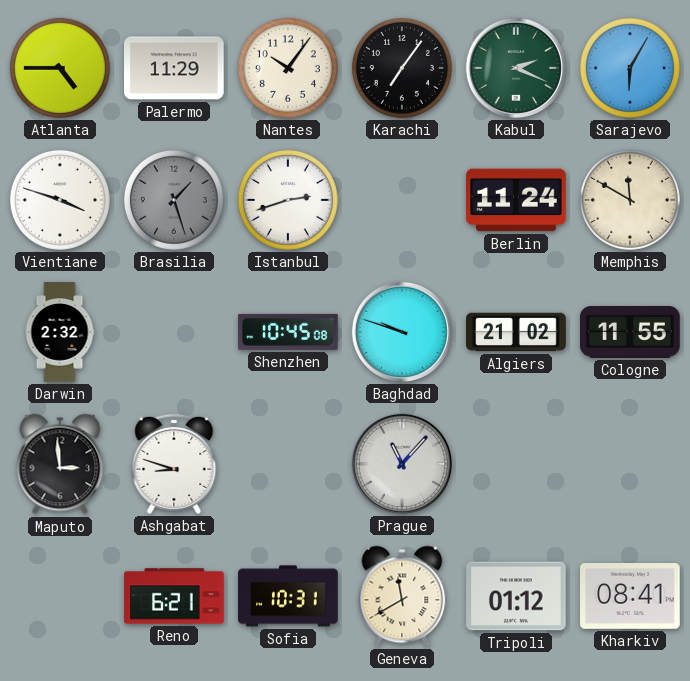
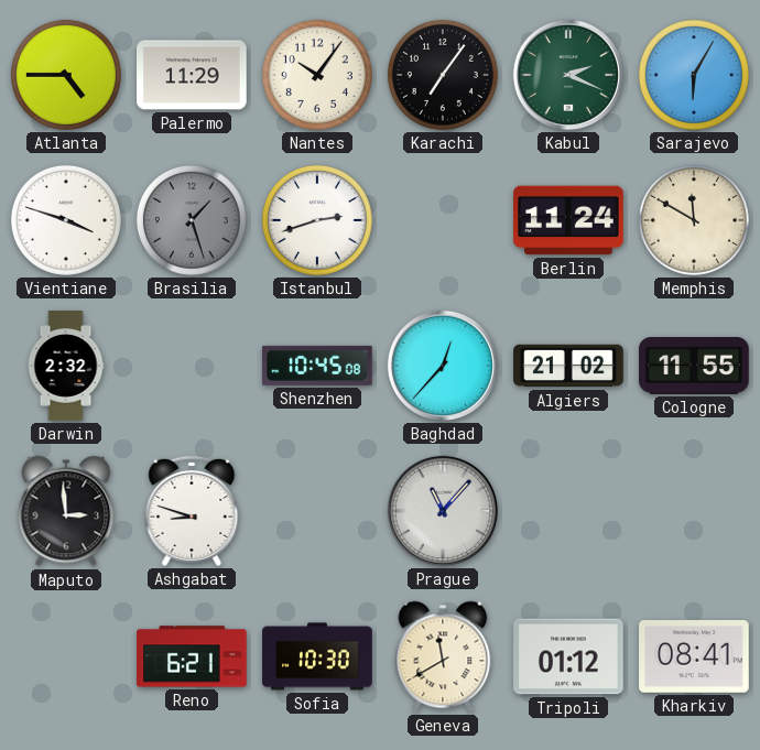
Baghdad: 9:48 -> 12:37
Sofia: 10:31 -> 10:30
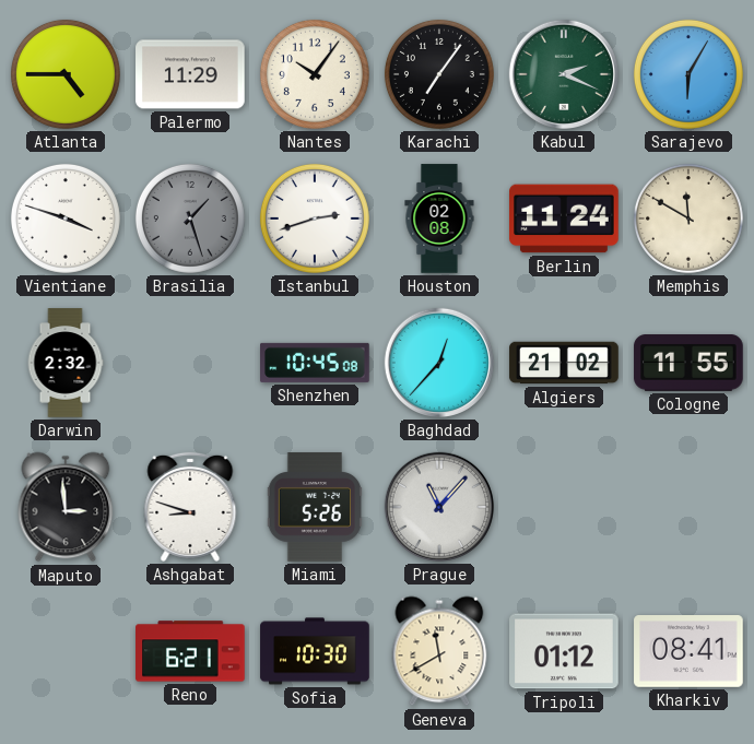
Houston: none -> 02:08
Miami: none -> 5:26
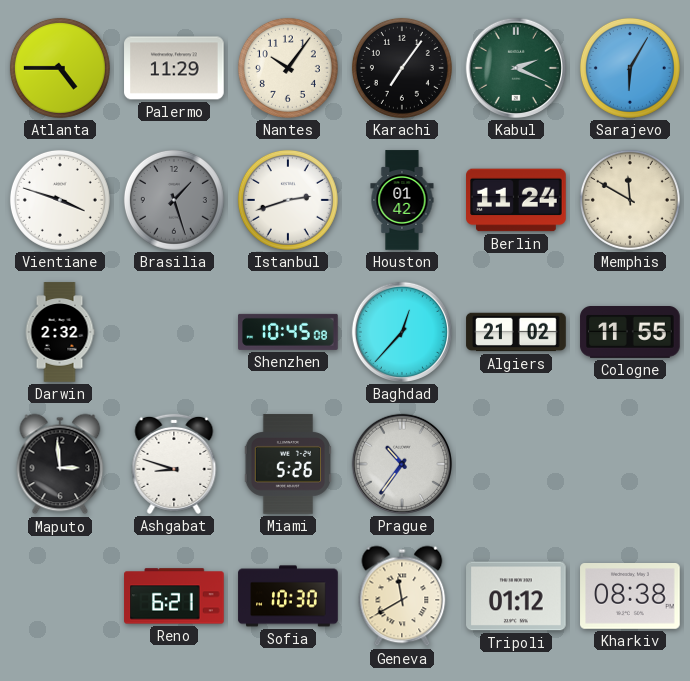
Houston: 02:08 -> 01:42
Prague: 11:07 -> 10:36
Kharkiv: 08:41 -> 08:38
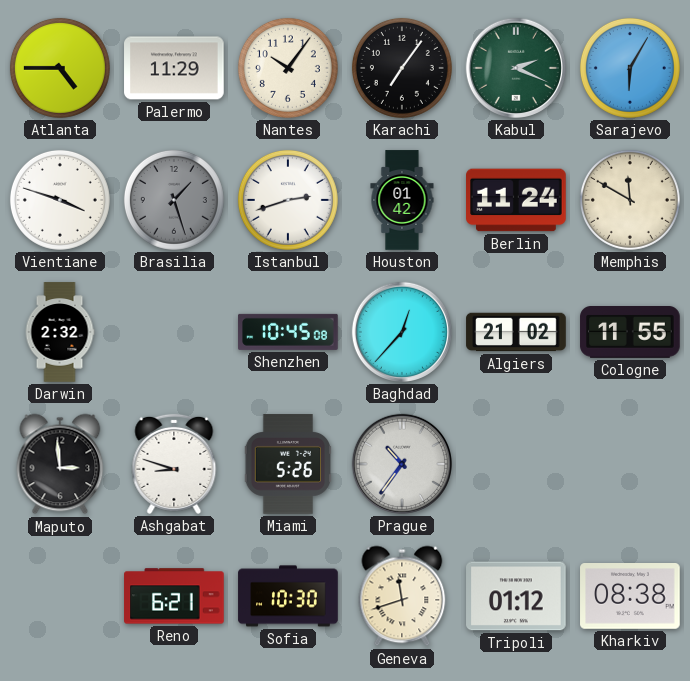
Geneva: 11:40 -> 11:42
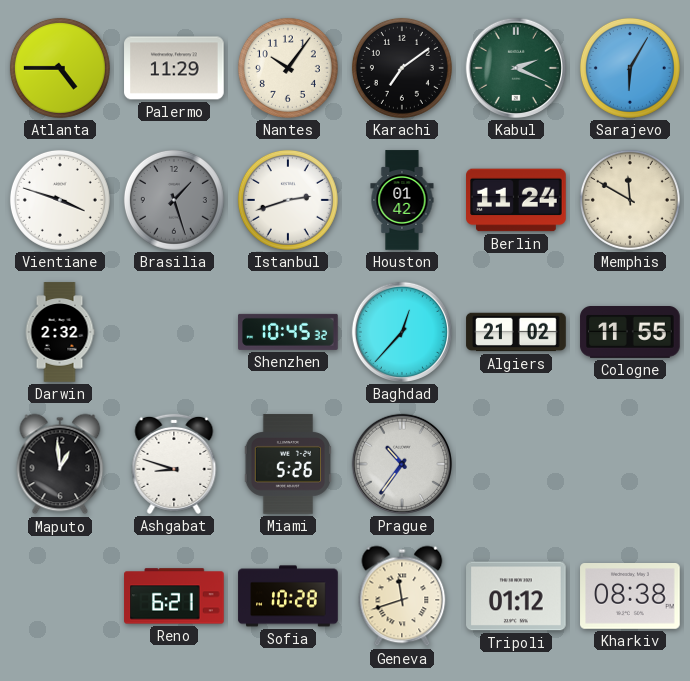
Karachi: 7:06 -> 7:09
Shenzhen: 10:45:08 -> 10:45:32
Maputo: 2:59 -> 12:59
Sofia: 10:30 -> 10:28
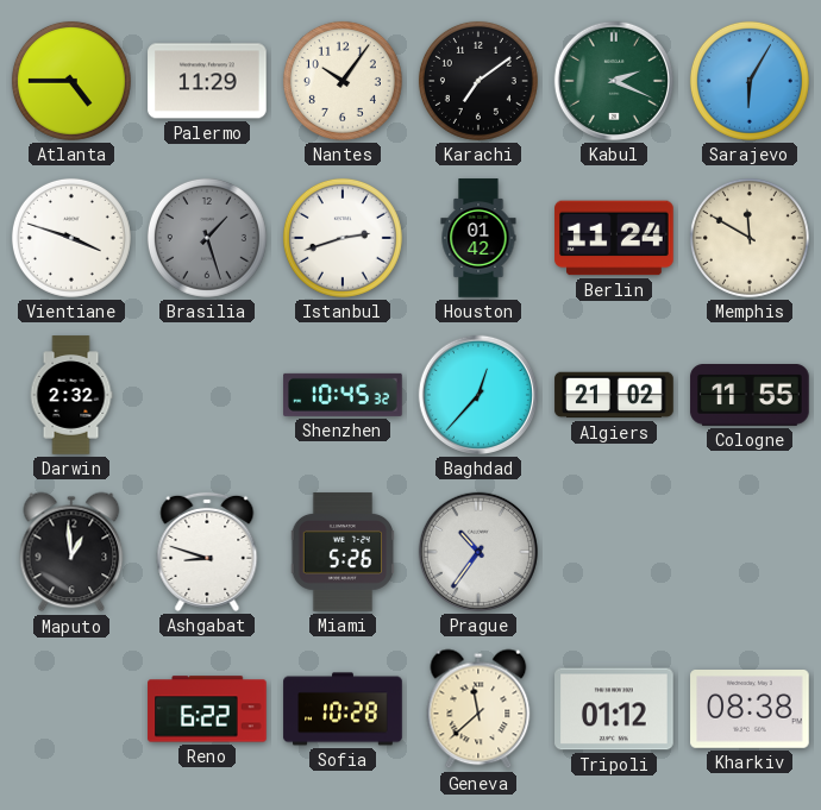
Reno: 6:21 -> 6:22
Geneva: 11:42 -> 11:38
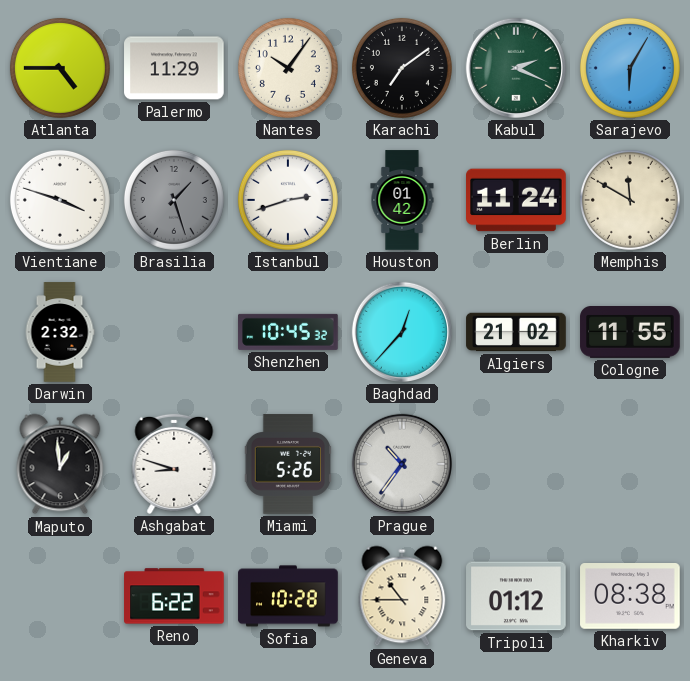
Geneva: 11:38 -> 10:45
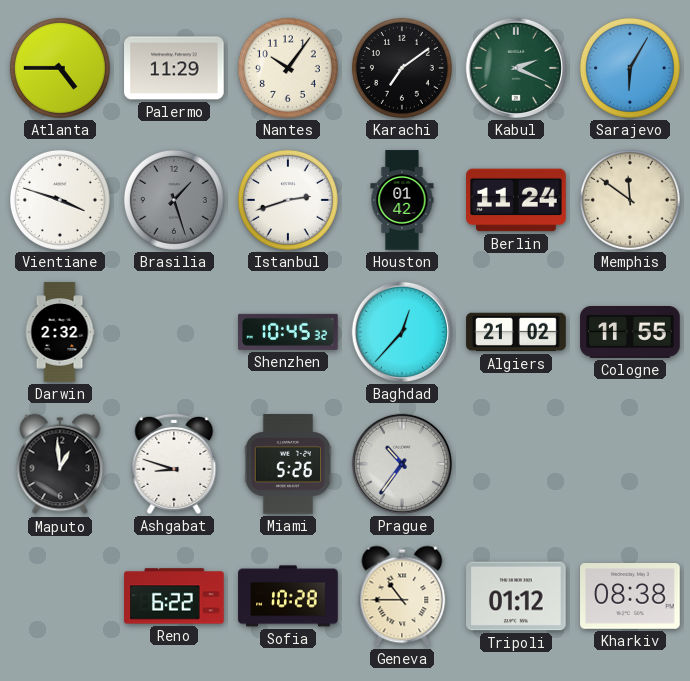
Memphis: 11:50 -> 11:51
